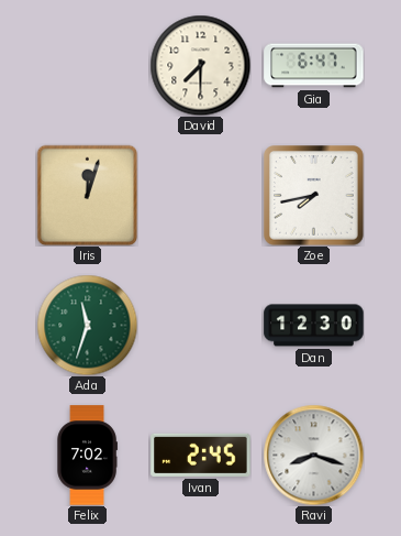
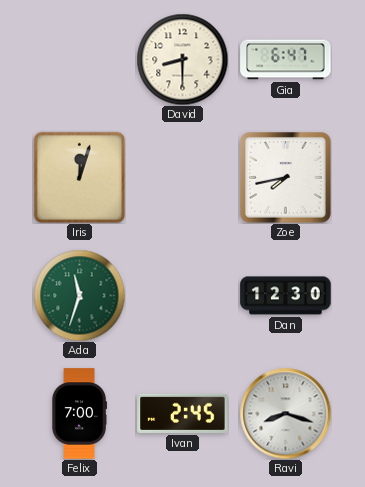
David: 7:30 -> 8:30
Felix: 7:02 -> 7:00
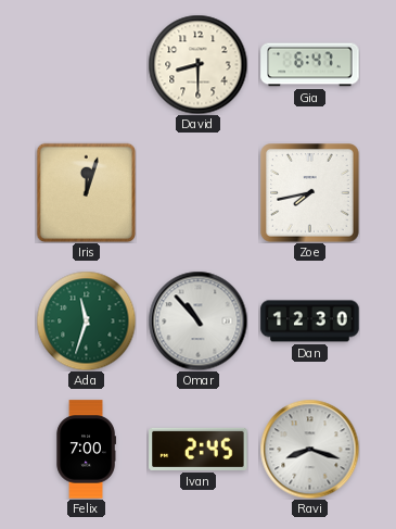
Omar: none -> 10:53
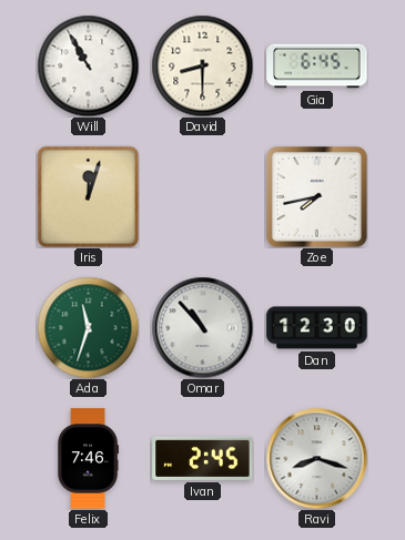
Will: none -> 10:55
Gia: 6:47 -> 6:45
Felix: 7:00 -> 7:46
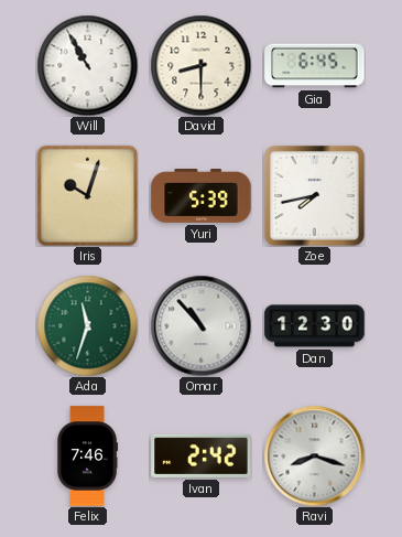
Iris: 12:03 -> 10:03
Yuri: none -> 5:39
Ivan: 2:45 -> 2:42
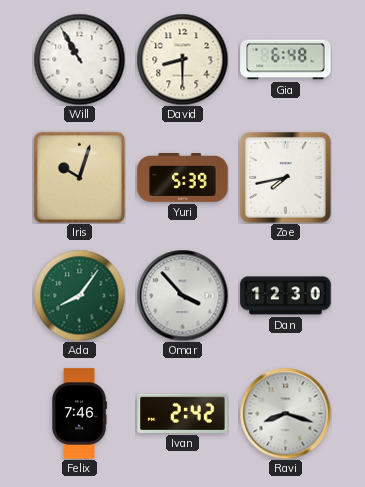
Gia: 6:45 -> 6:48
Ada: 11:33 -> 8:06
Omar: 10:53 -> 3:53
